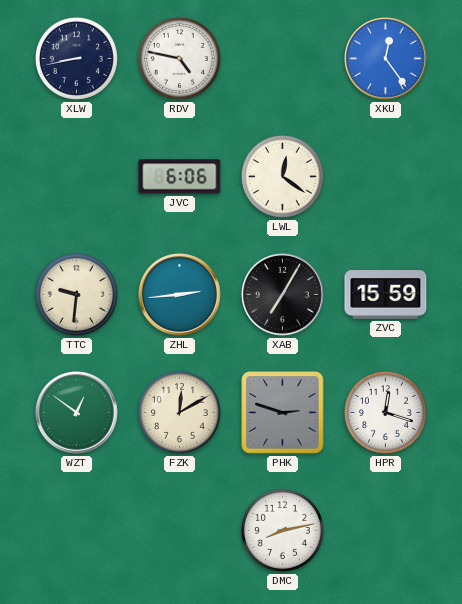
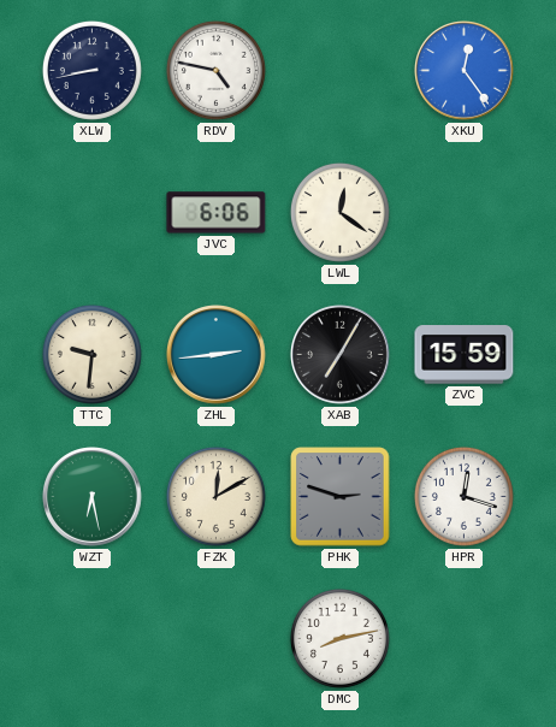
WZT: 12:51 -> 6:28
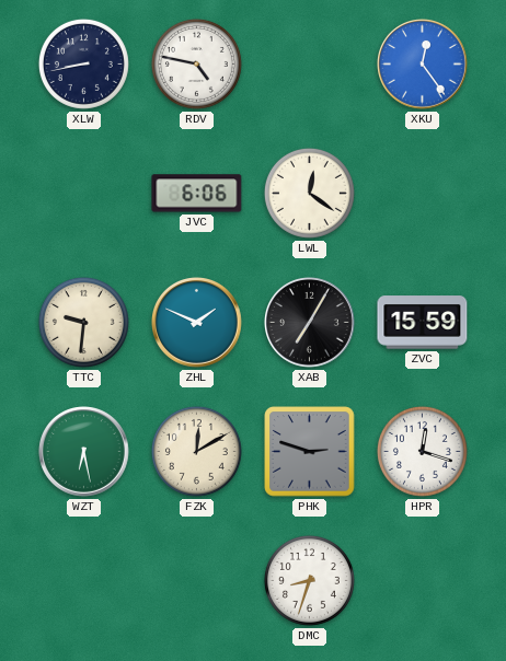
ZHL: 2:44 -> 1:49
DMC: 8:13 -> 8:33
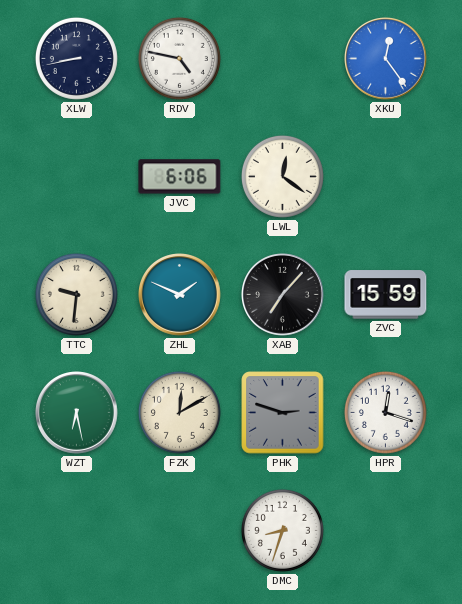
XAB: 7:05 -> 7:07
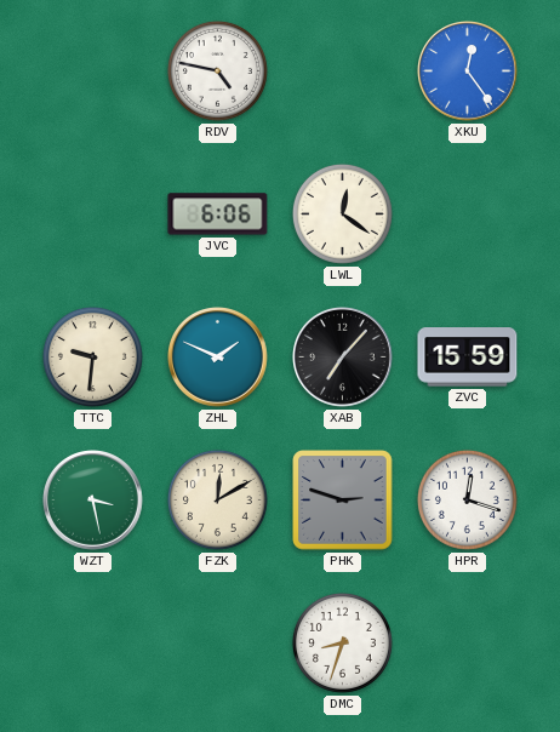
XLW: 8:43 -> none
WZT: 6:28 -> 3:28
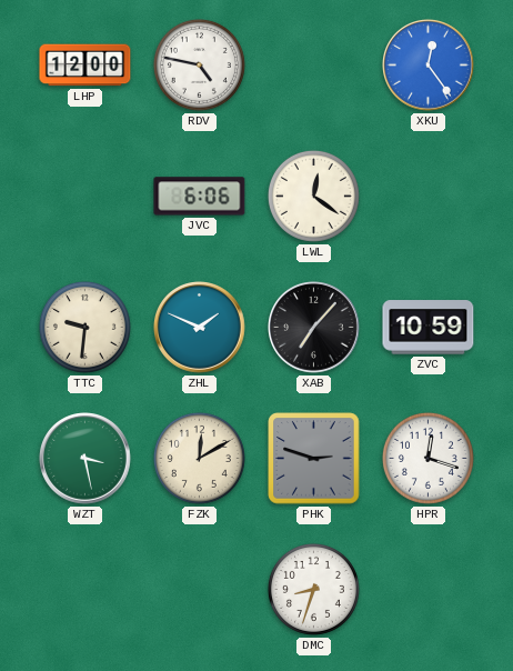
LHP: none -> 12:00
ZVC: 15:59 -> 10:59
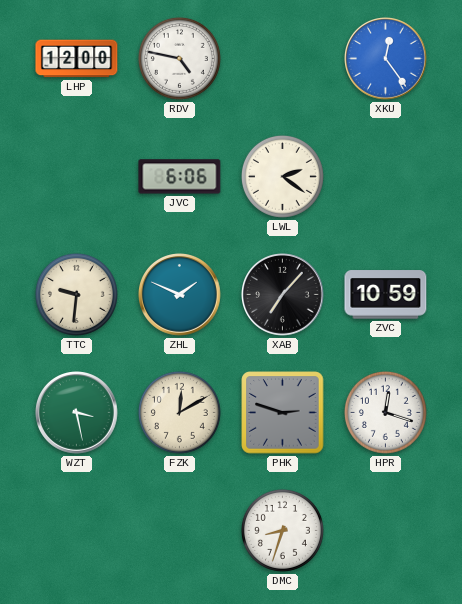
LWL: 12:21 -> 2:21
